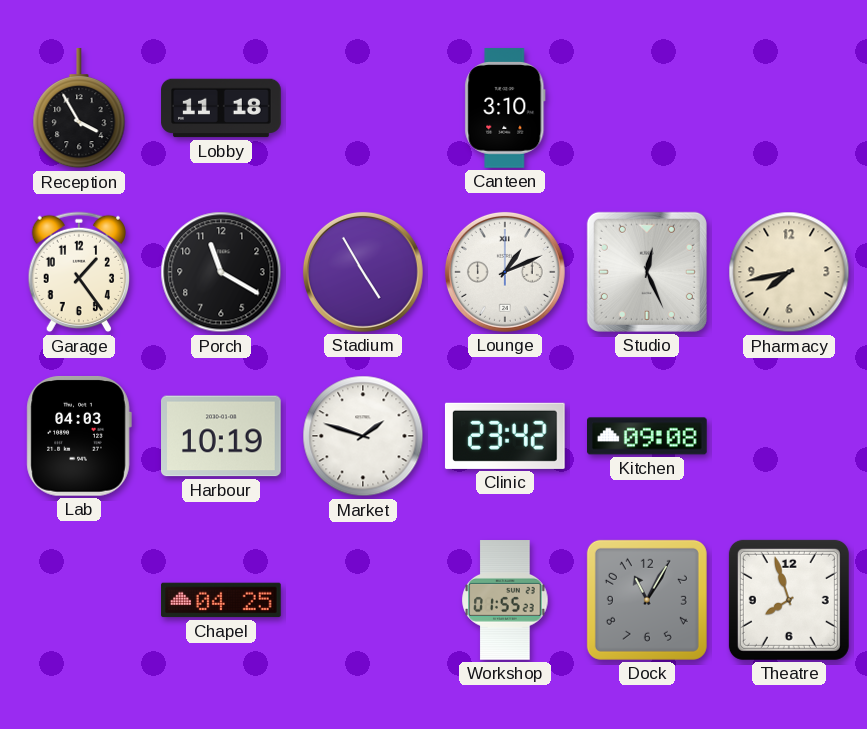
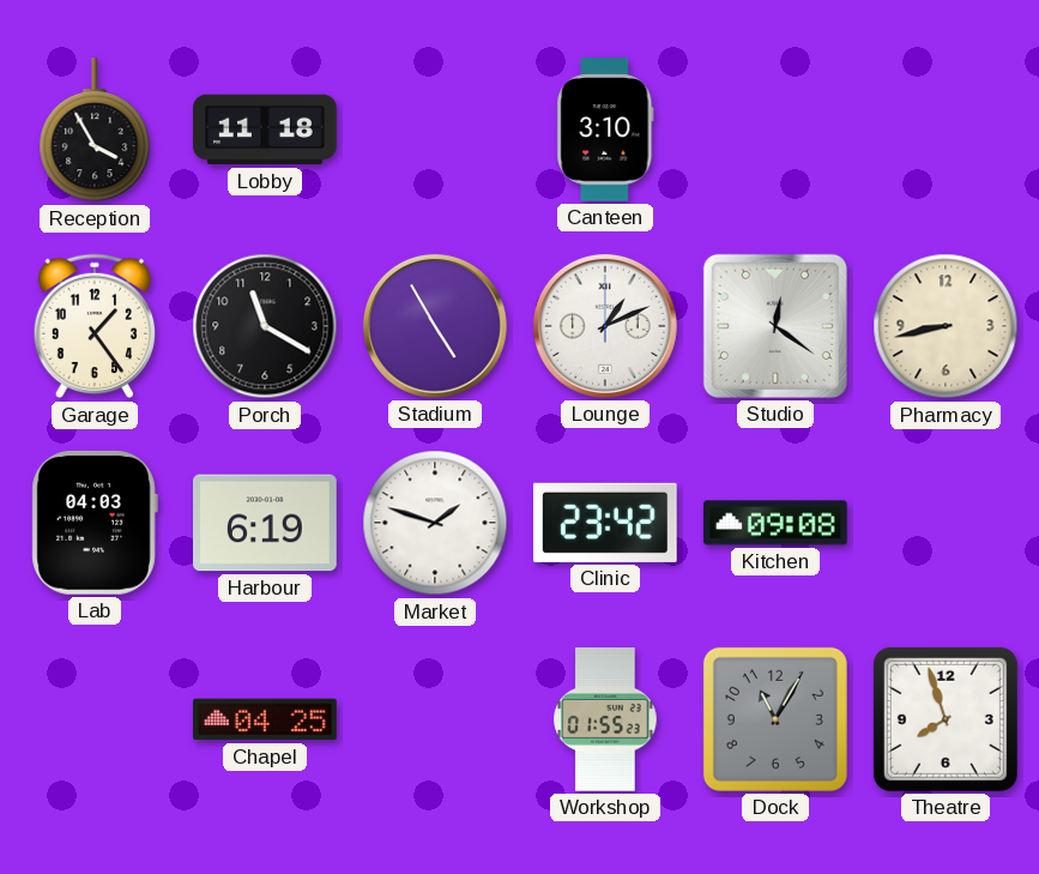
Studio: 12:26 -> 12:21
Pharmacy: 7:43 -> 8:43
Harbour: 10:19 -> 6:19
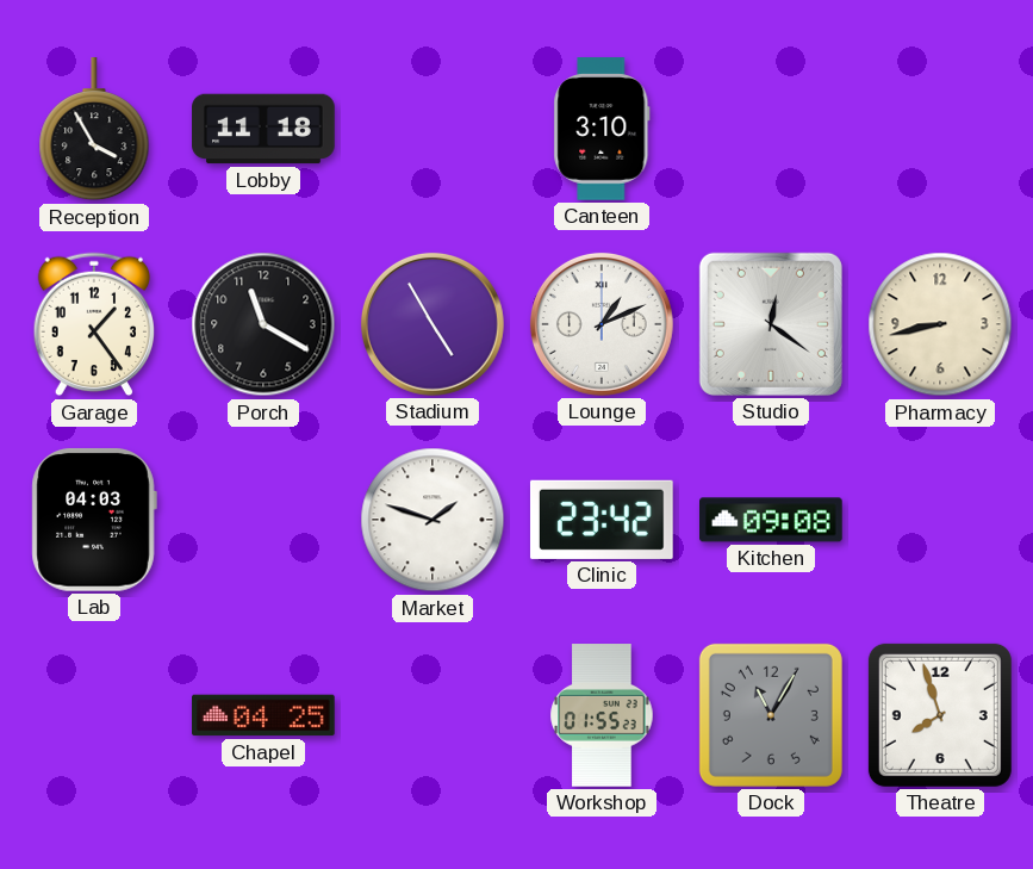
Harbour: 6:19 -> none
